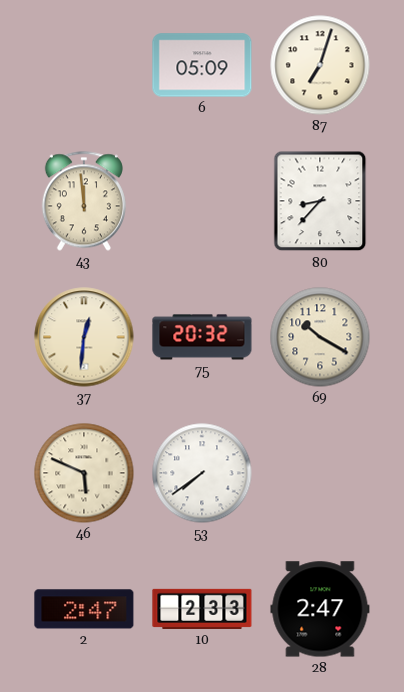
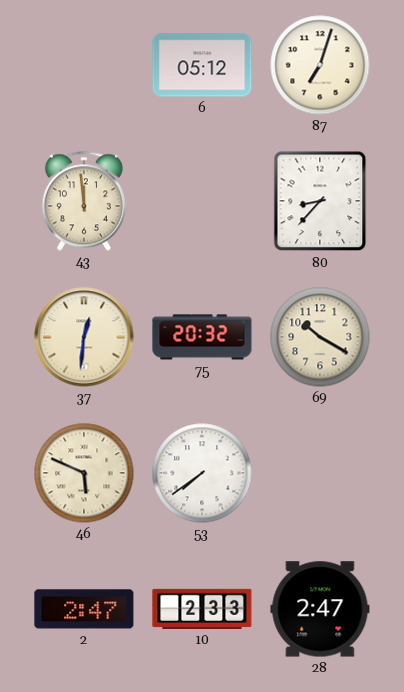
6: 05:09 -> 05:12
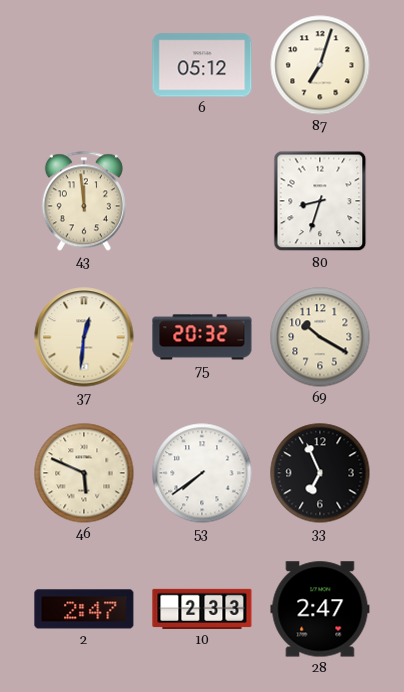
80: 8:37 -> 8:33
33: none -> 6:56
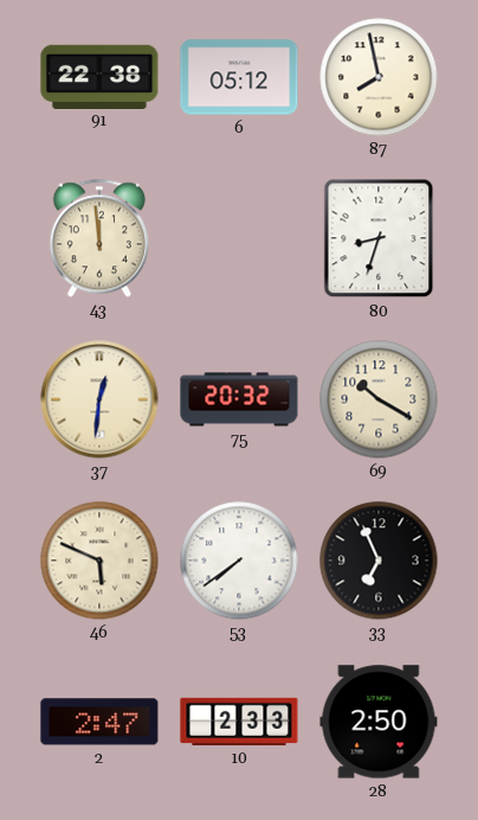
91: none -> 22:38
87: 7:03 -> 7:58
28: 2:47 -> 2:50
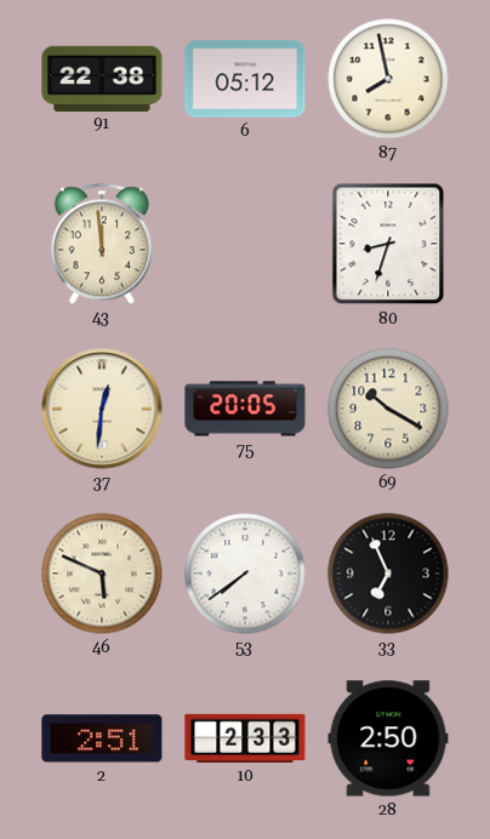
75: 20:32 -> 20:05
2: 2:47 -> 2:51
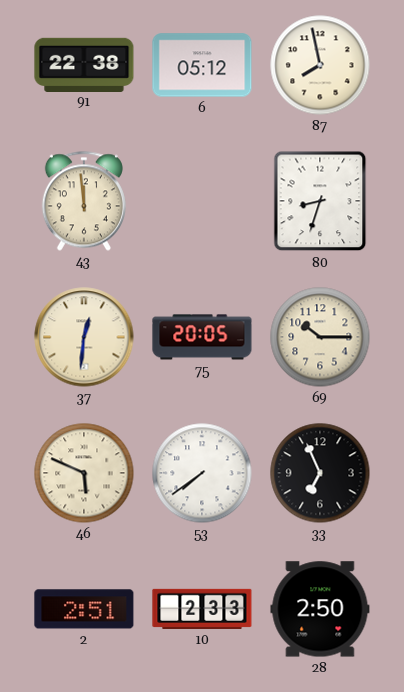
69: 10:20 -> 10:15
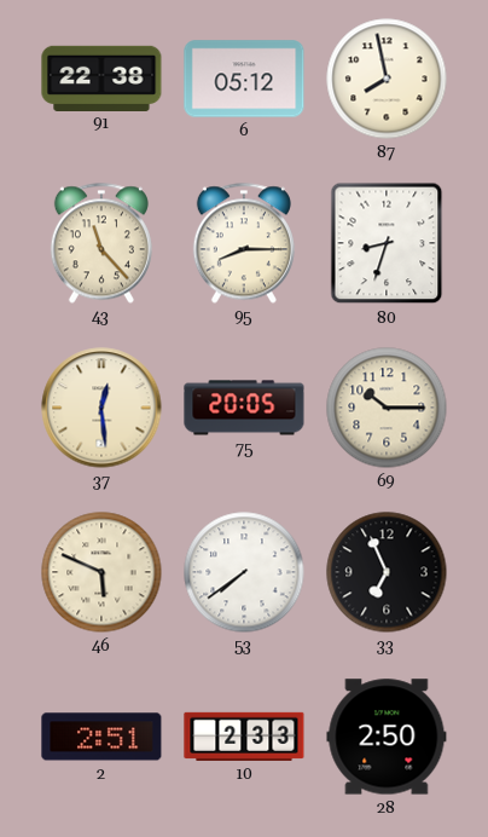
43: 11:59 -> 11:23
95: none -> 8:15
37: 12:31 -> 12:29
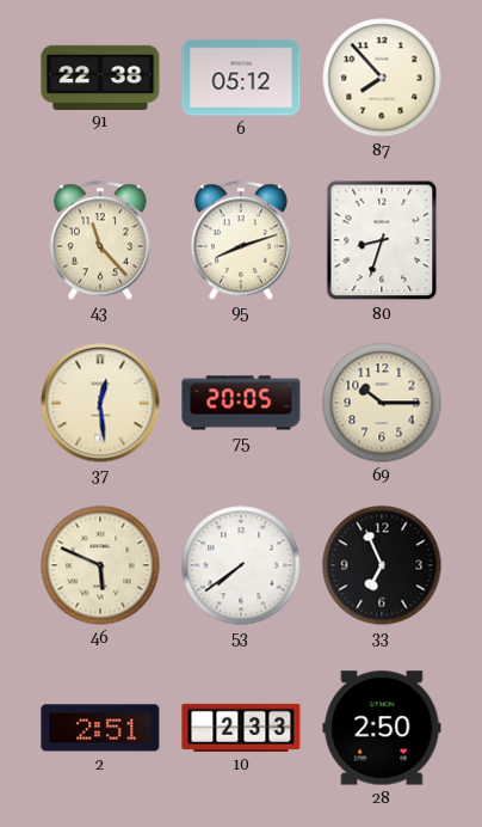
87: 7:58 -> 7:53
95: 8:15 -> 8:12
